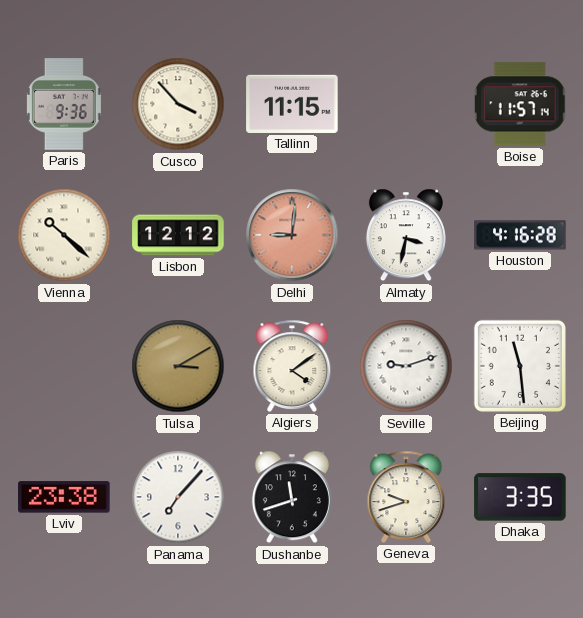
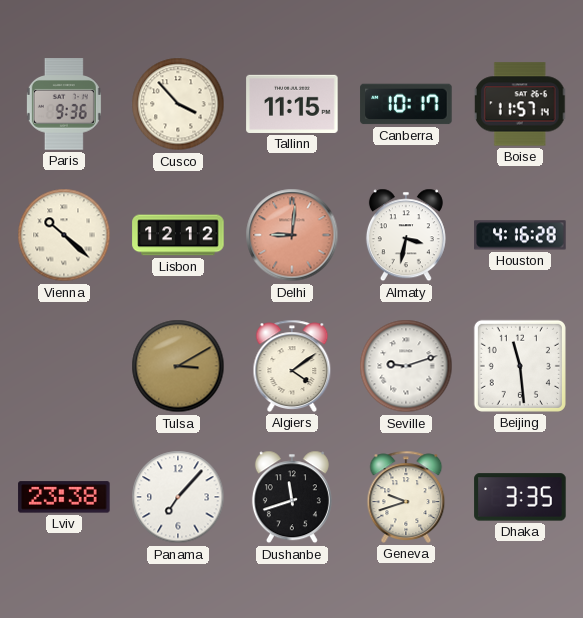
Canberra: none -> 10:17
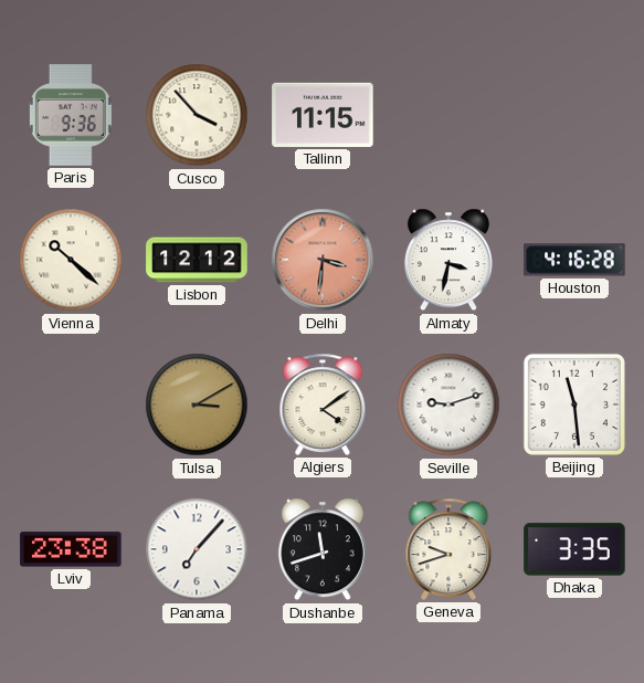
Canberra: 10:17 -> none
Boise: 11:57 -> none
Delhi: 9:01 -> 3:31
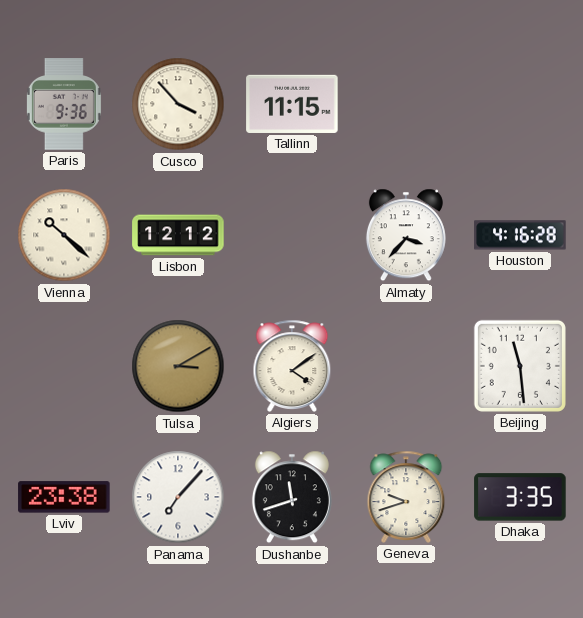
Delhi: 3:31 -> none
Almaty: 3:32 -> 3:37
Seville: 9:12 -> none
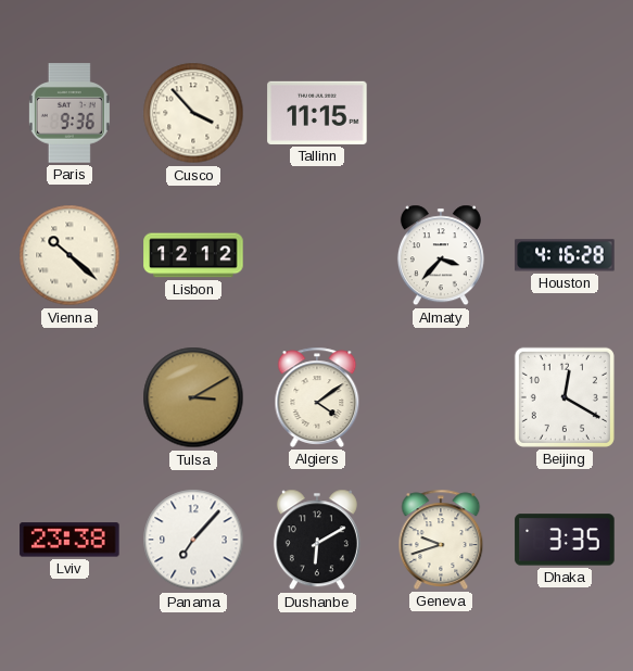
Beijing: 11:29 -> 12:20
Dushanbe: 11:42 -> 6:10
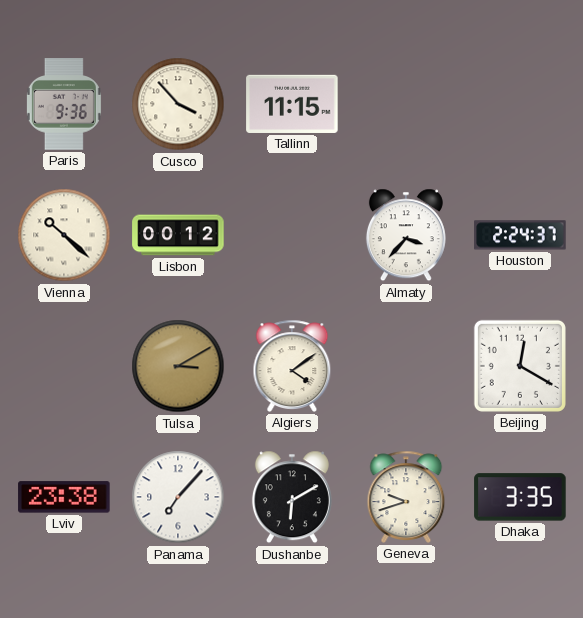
Lisbon: 12:12 -> 00:12
Houston: 4:16 -> 2:24
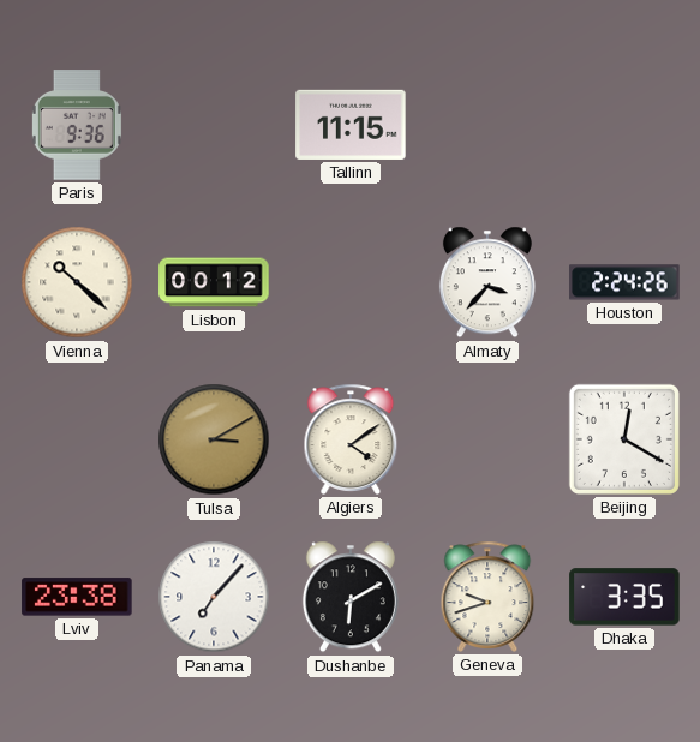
Cusco: 3:53 -> none
Houston: 2:24:37 -> 2:24:26
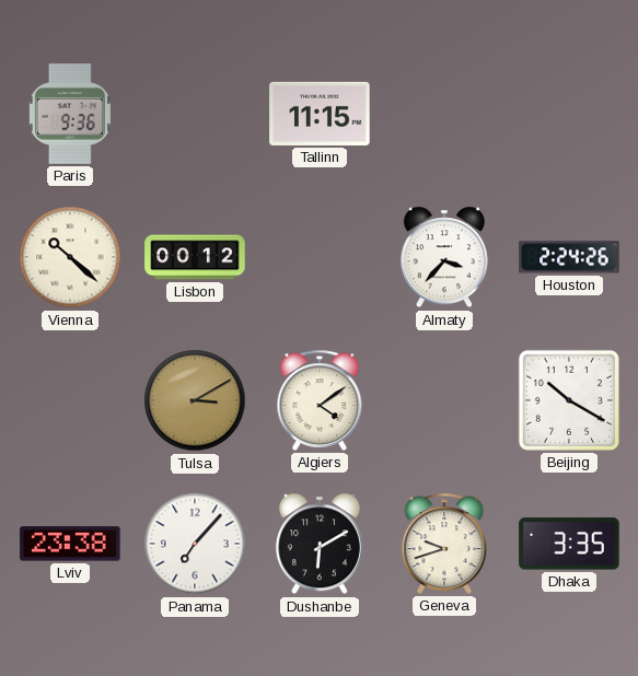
Beijing: 12:20 -> 10:20
